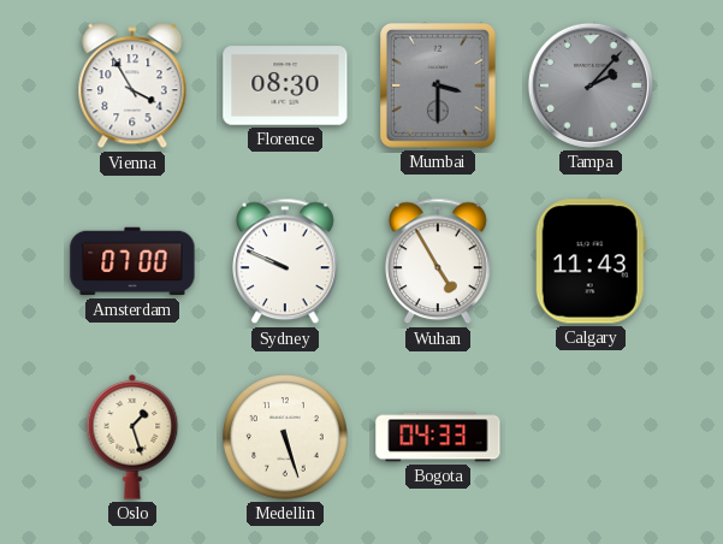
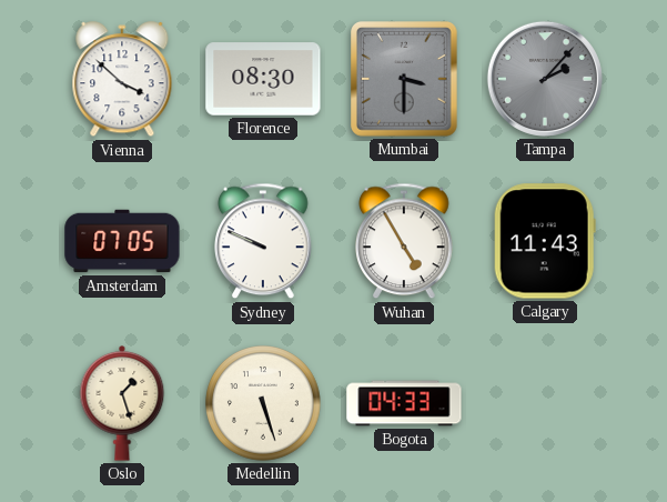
Vienna: 3:55 -> 3:52
Amsterdam: 07:00 -> 07:05
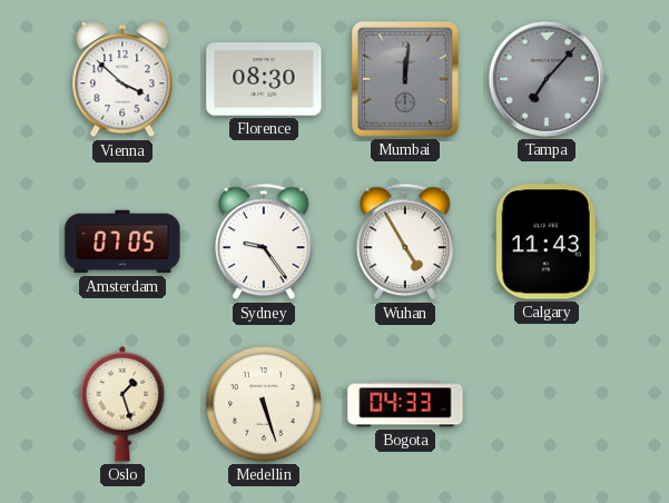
Mumbai: 3:30 -> 12:01
Tampa: 2:07 -> 7:07
Sydney: 9:49 -> 9:24
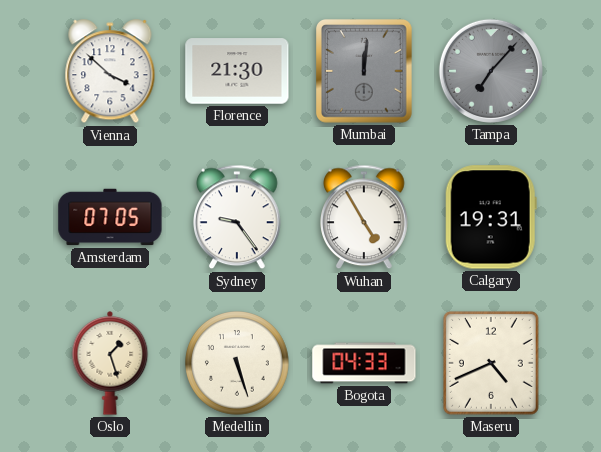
Florence: 08:30 -> 21:30
Calgary: 11:43 -> 19:31
Maseru: none -> 4:41
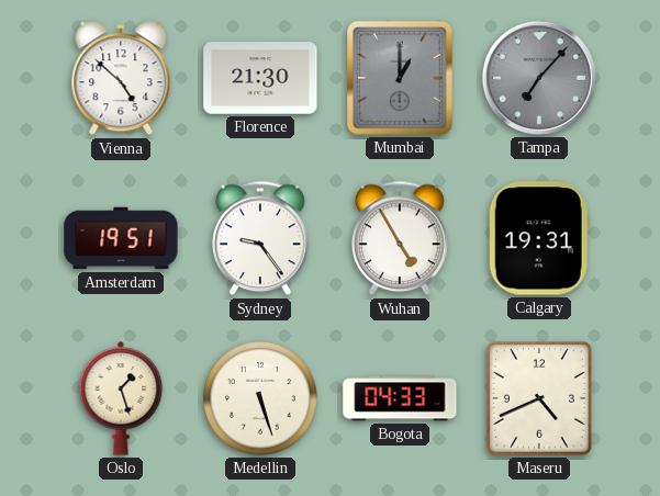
Vienna: 3:52 -> 4:52
Mumbai: 12:01 -> 1:00
Amsterdam: 07:05 -> 19:51
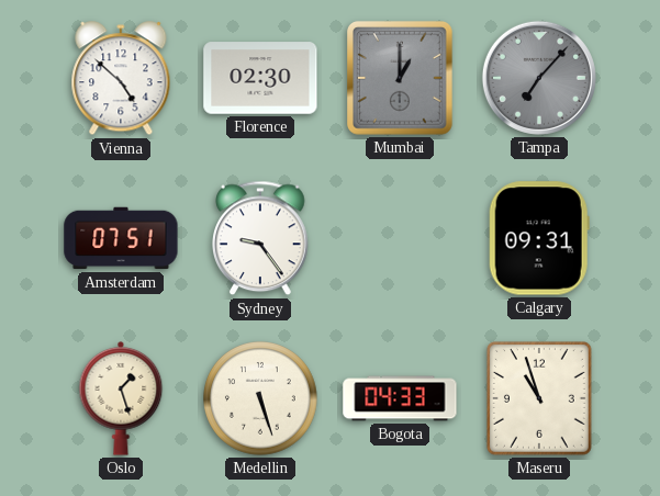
Florence: 21:30 -> 02:30
Amsterdam: 19:51 -> 07:51
Wuhan: 4:55 -> none
Calgary: 19:31 -> 09:31
Maseru: 4:41 -> 10:57
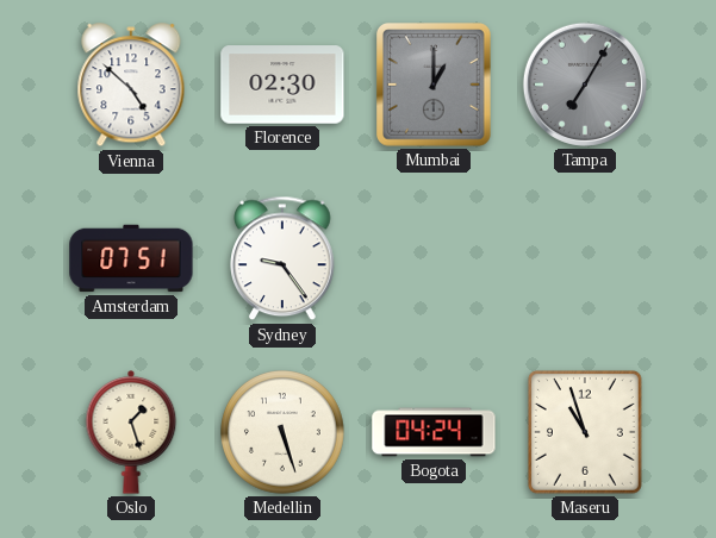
Tampa: 7:07 -> 7:05
Calgary: 09:31 -> none
Bogota: 04:33 -> 04:24
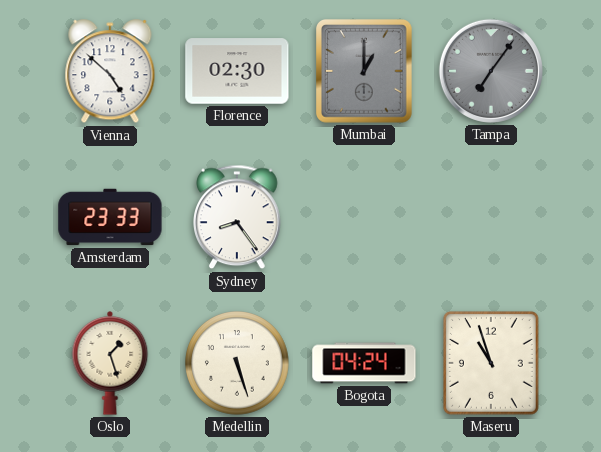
Tampa: 7:05 -> 7:06
Amsterdam: 07:51 -> 23:33
Sydney: 9:24 -> 8:24
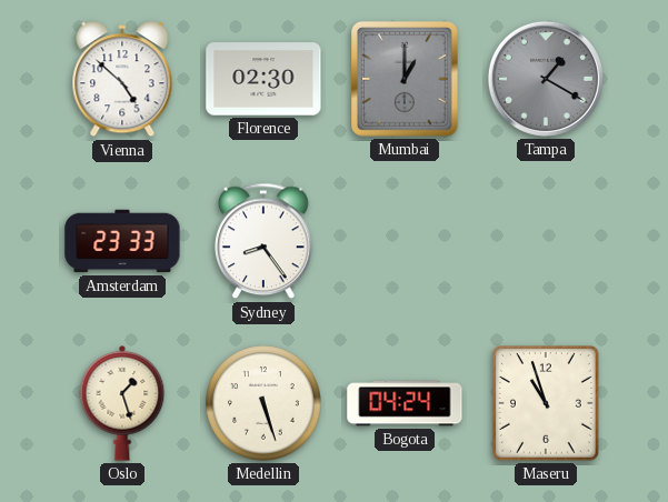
Tampa: 7:06 -> 1:20
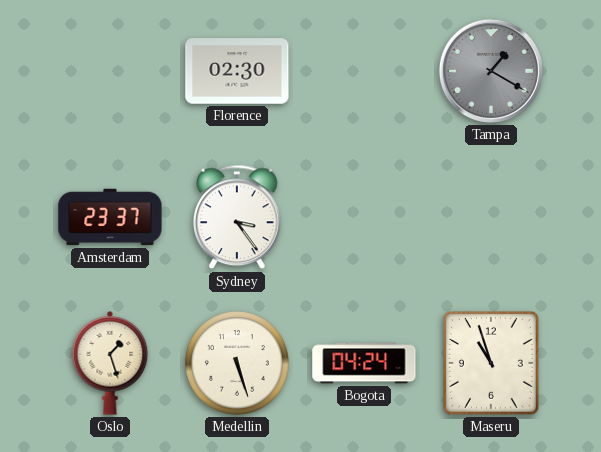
Vienna: 4:52 -> none
Mumbai: 1:00 -> none
Amsterdam: 23:33 -> 23:37
Sydney: 8:24 -> 3:24
